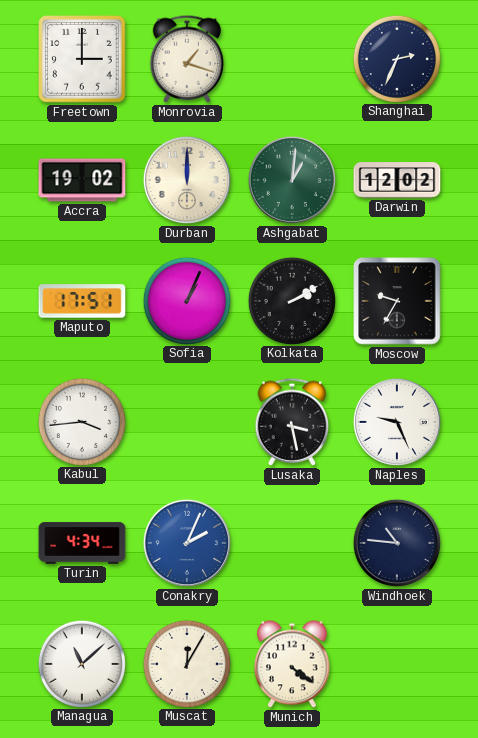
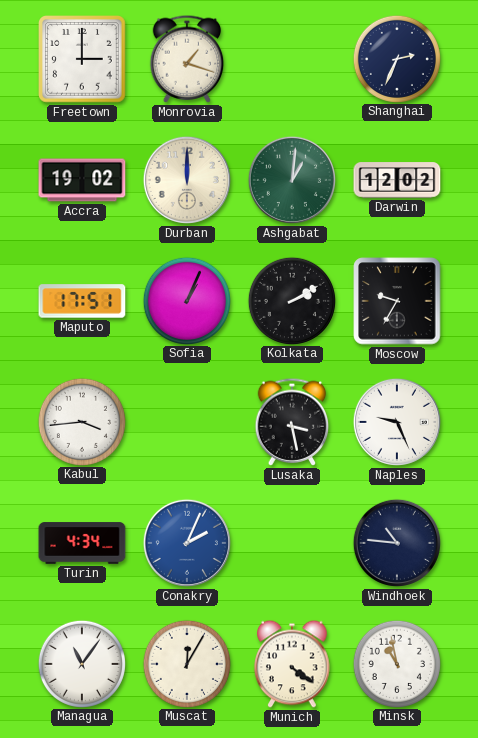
Managua: 11:08 -> 11:06
Minsk: none -> 10:58
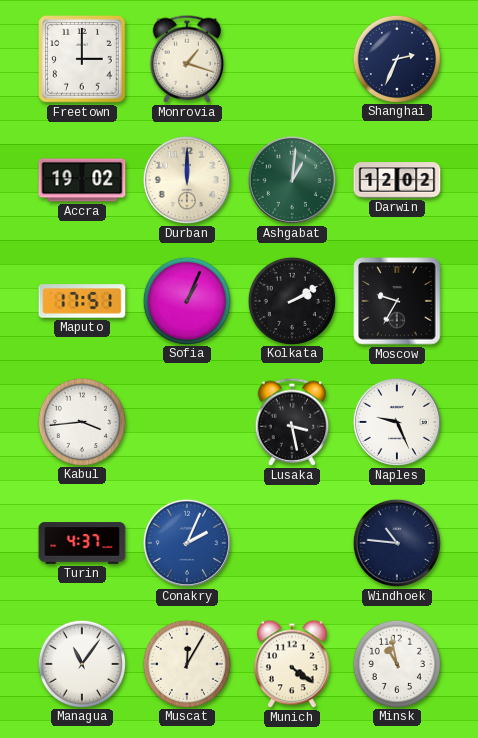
Turin: 4:34 -> 4:37
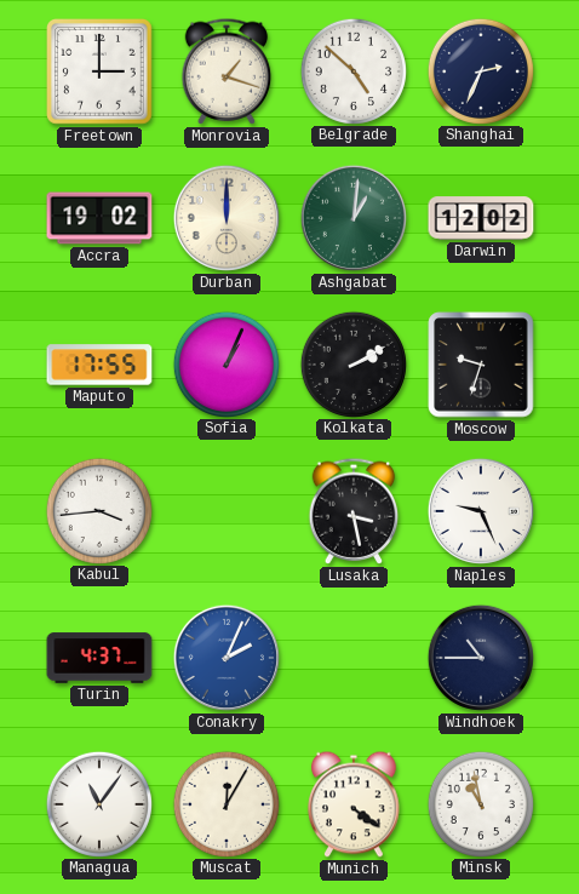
Belgrade: none -> 4:52
Maputo: 17:51 -> 17:55
Moscow: 9:35 -> 9:33
Windhoek: 10:46 -> 10:45
